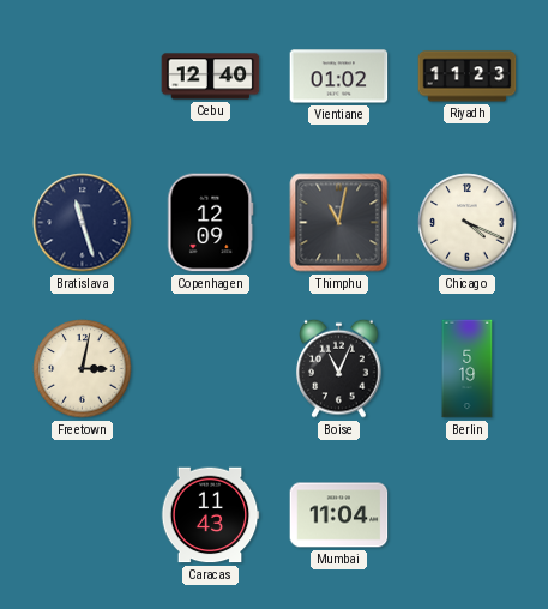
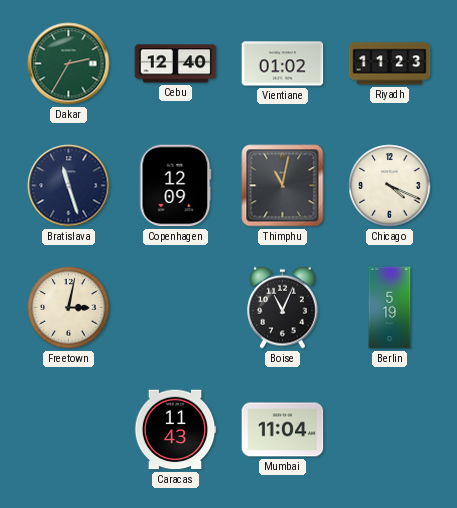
Dakar: none -> 2:35
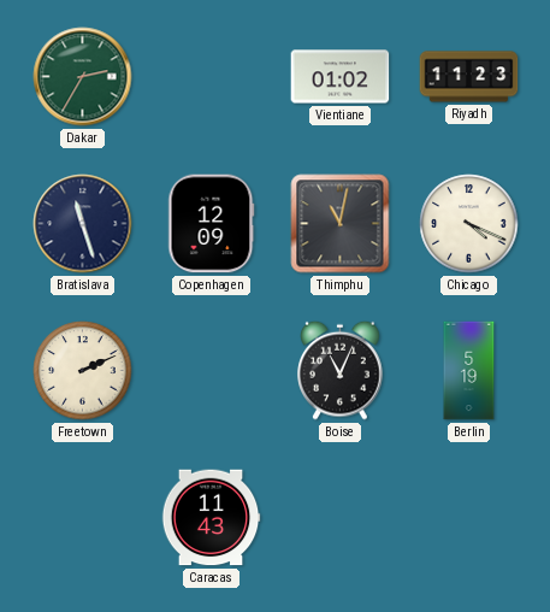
Cebu: 12:40 -> none
Freetown: 3:02 -> 2:11
Mumbai: 11:04 -> none
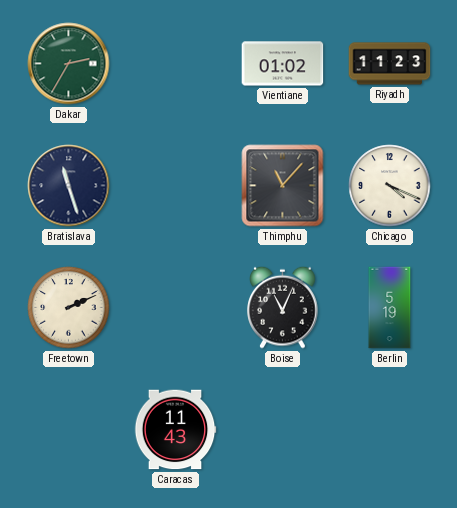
Copenhagen: 12:09 -> none
Thimphu: 11:02 -> 11:07
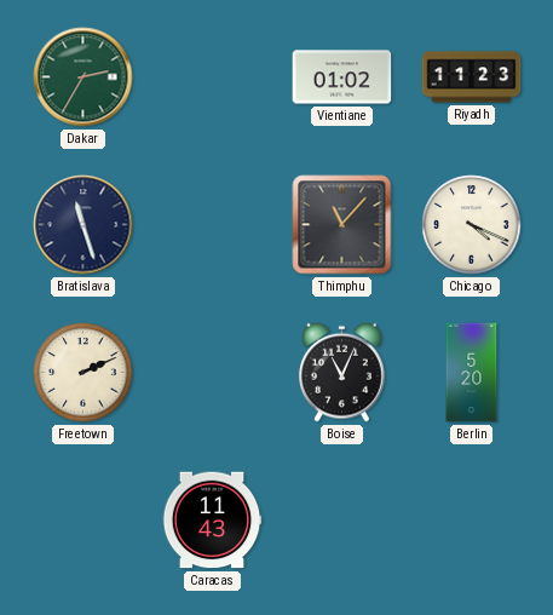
Berlin: 5:19 -> 5:20
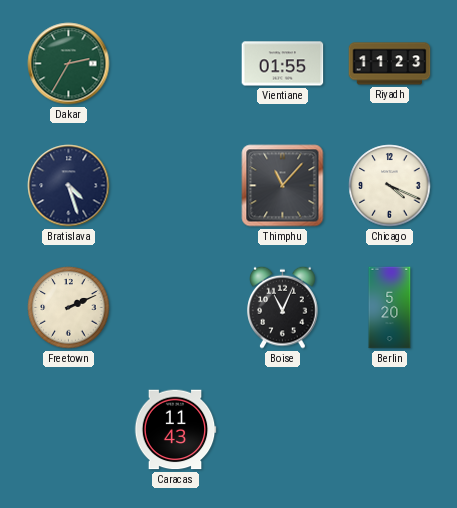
Vientiane: 01:02 -> 01:55
Bratislava: 11:27 -> 4:27
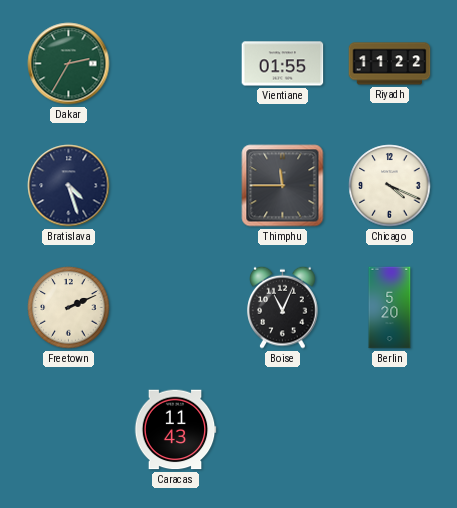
Riyadh: 11:23 -> 11:22
Thimphu: 11:07 -> 11:45
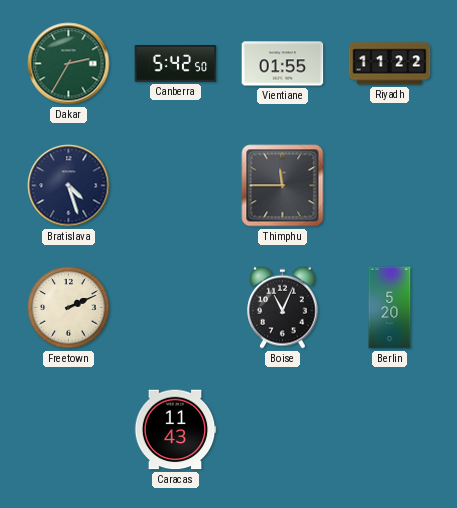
Canberra: none -> 5:42
Chicago: 4:19 -> none
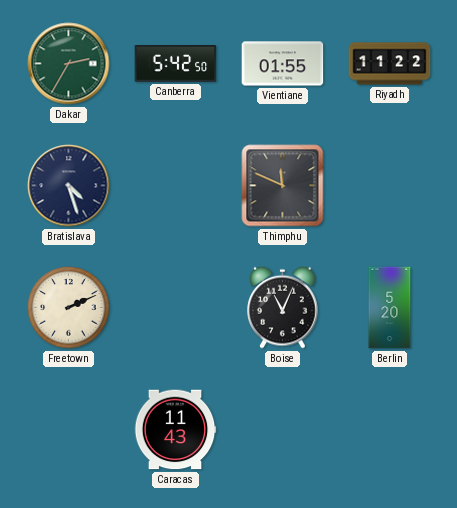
Thimphu: 11:45 -> 11:49
